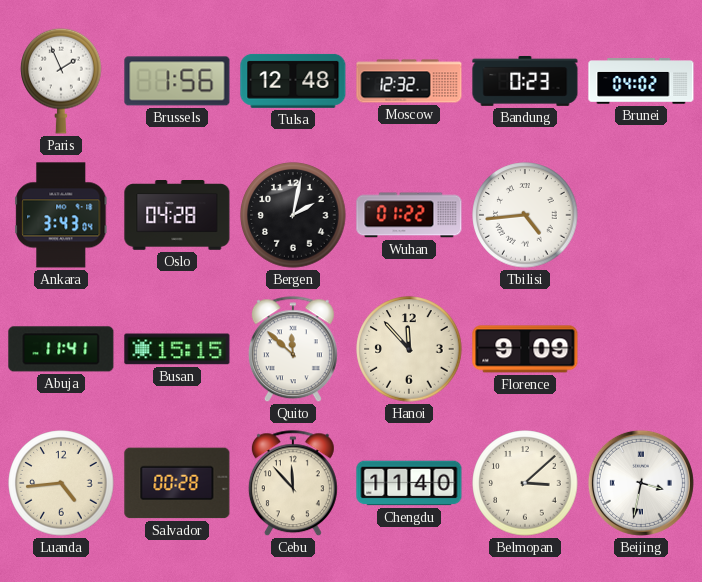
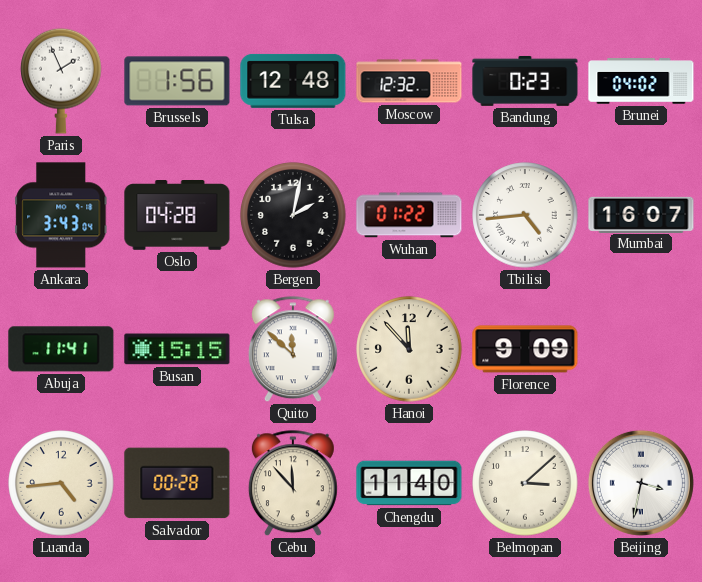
Mumbai: none -> 16:07
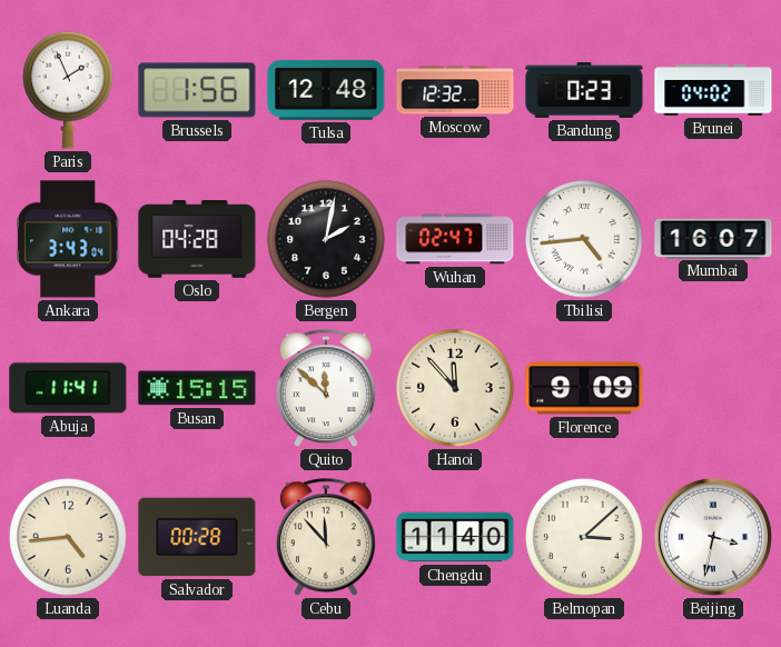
Wuhan: 01:22 -> 02:47
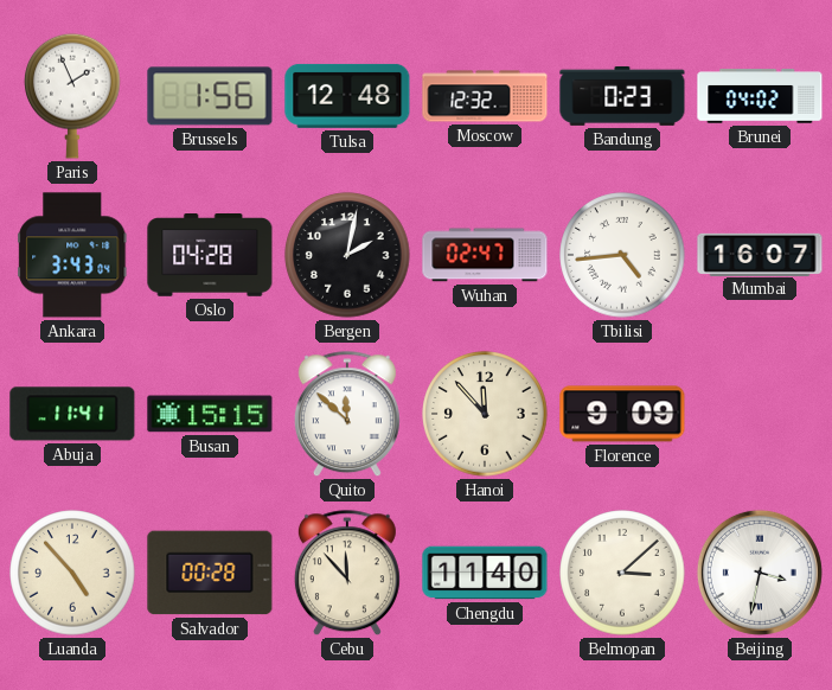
Luanda: 4:44 -> 4:53
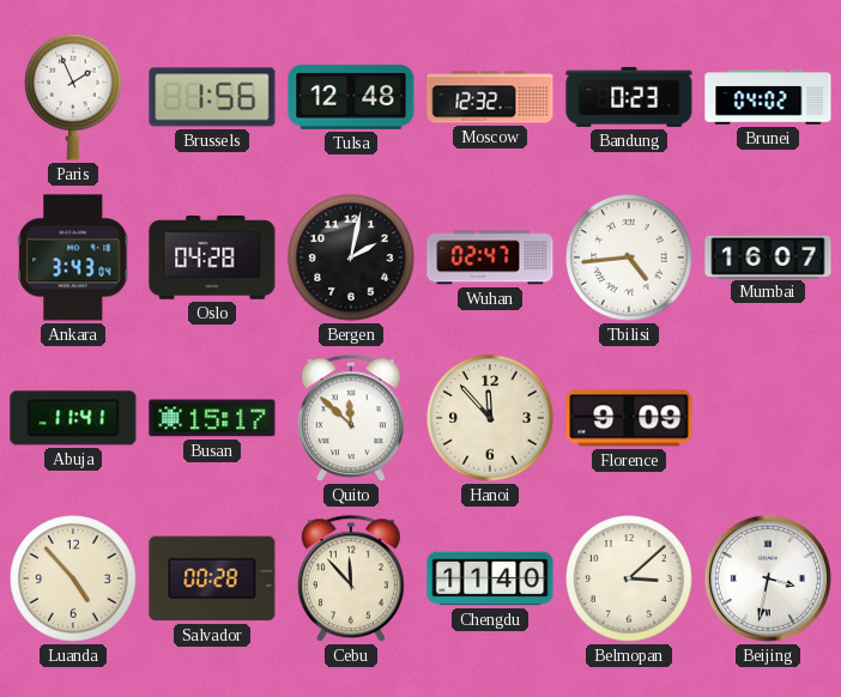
Busan: 15:15 -> 15:17
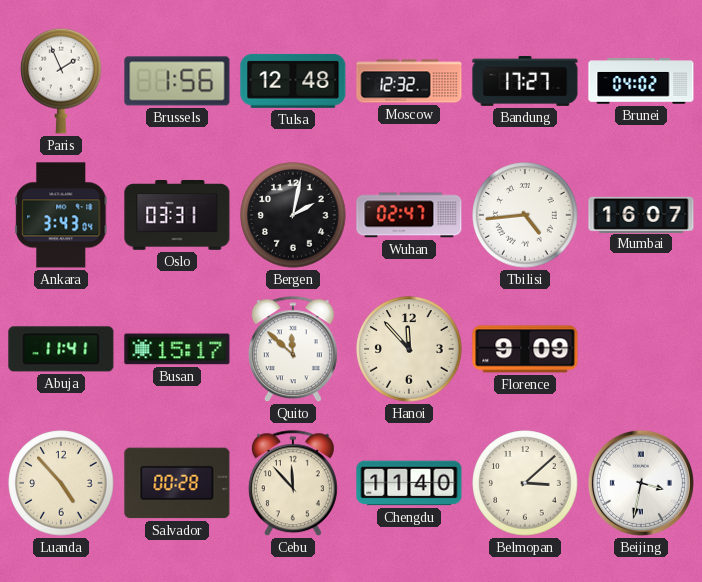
Bandung: 0:23 -> 17:27
Oslo: 04:28 -> 03:31
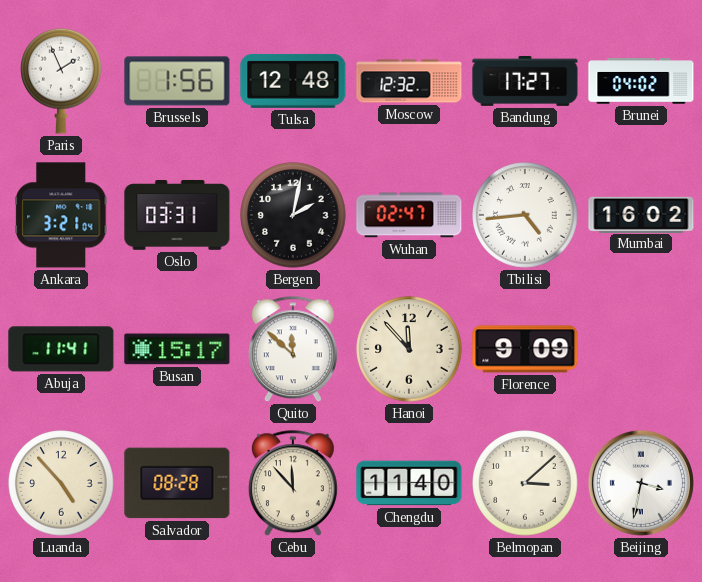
Ankara: 3:43 -> 3:21
Mumbai: 16:07 -> 16:02
Salvador: 00:28 -> 08:28
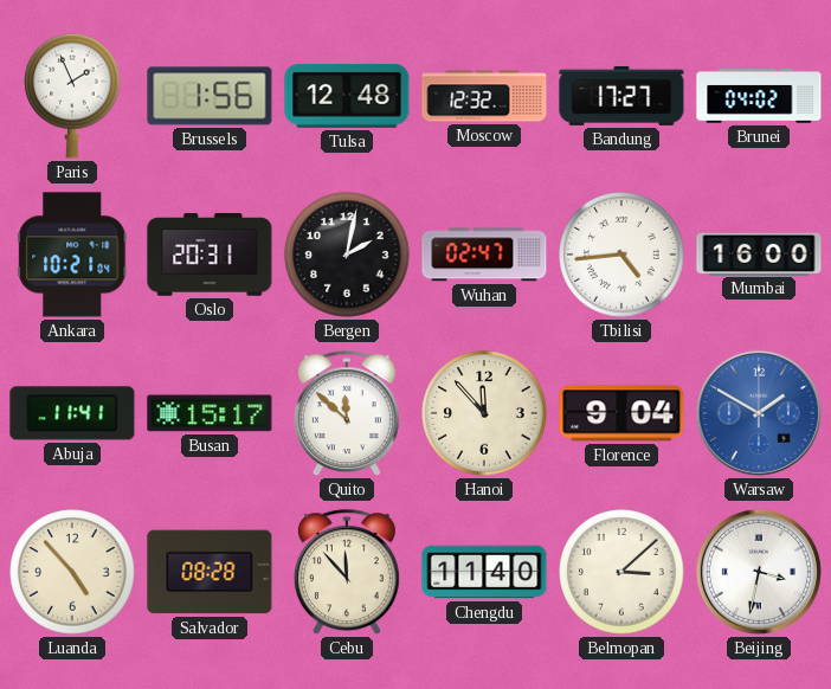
Ankara: 3:21 -> 10:21
Oslo: 03:31 -> 20:31
Mumbai: 16:02 -> 16:00
Florence: 9:09 -> 9:04
Warsaw: none -> 1:50
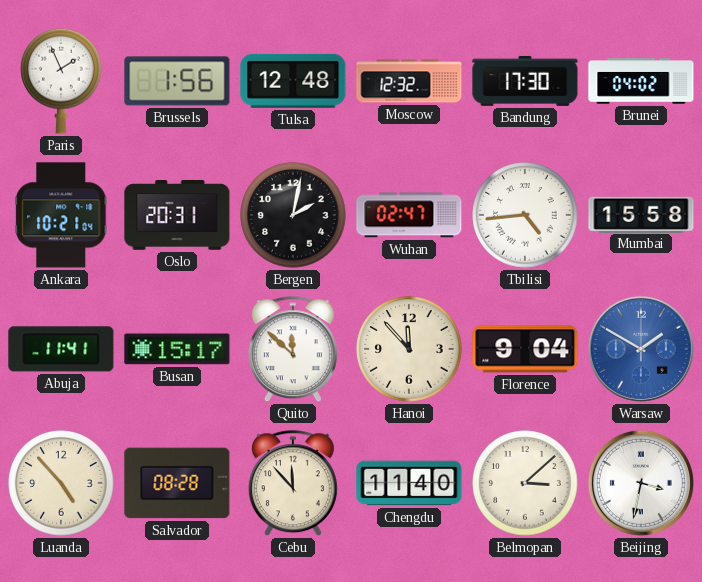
Bandung: 17:27 -> 17:30
Mumbai: 16:00 -> 15:58
